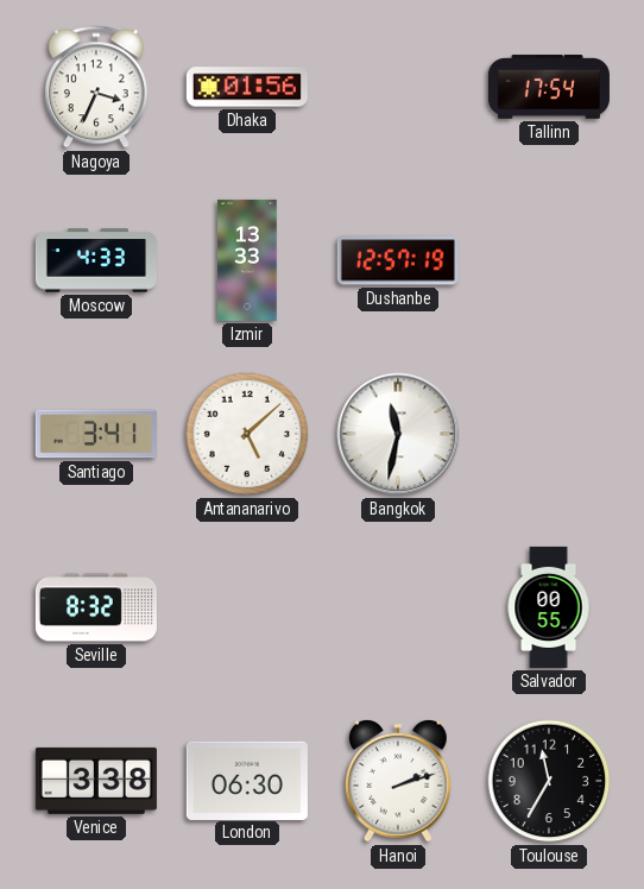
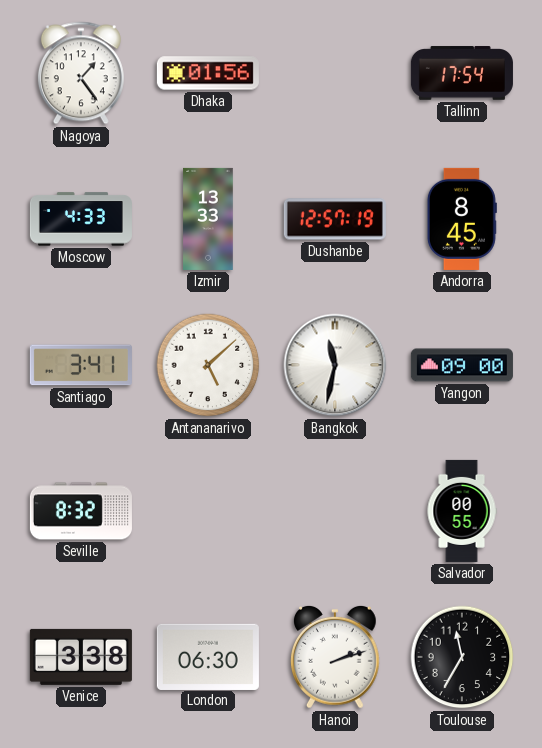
Nagoya: 3:34 -> 1:24
Andorra: none -> 8:45
Yangon: none -> 09:00
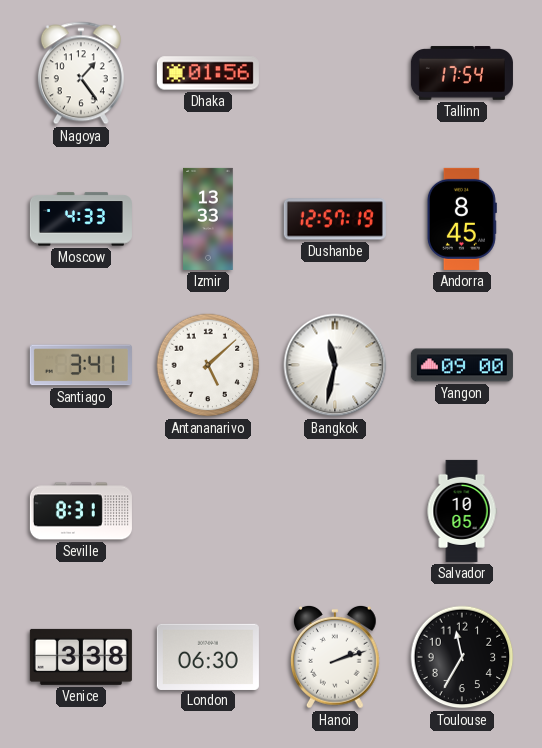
Seville: 8:32 -> 8:31
Salvador: 00:55 -> 10:05
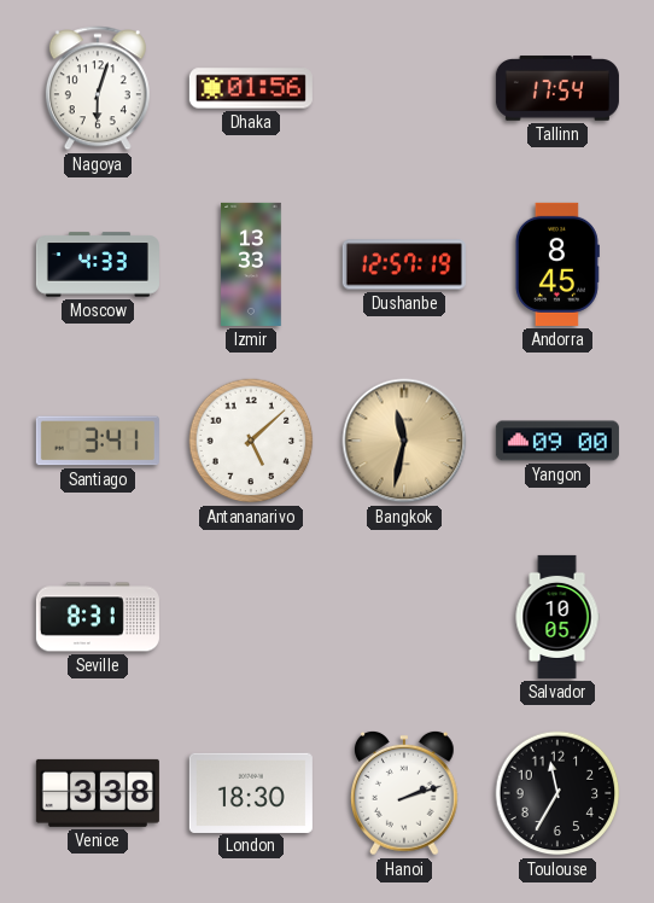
Nagoya: 1:24 -> 6:03
Bangkok dial: white -> champagne
London: 06:30 -> 18:30
